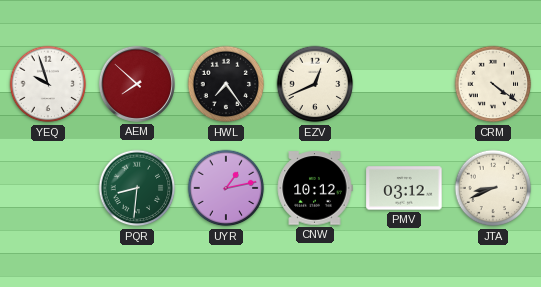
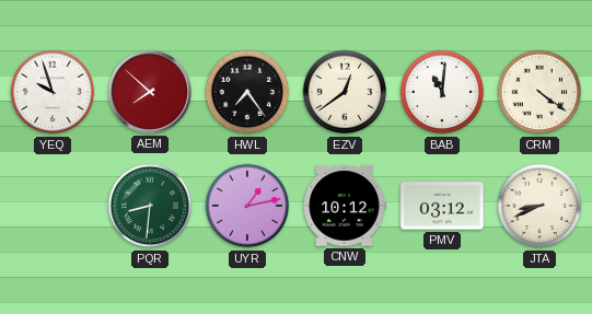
EZV: 12:41 -> 12:39
BAB: none -> 11:01
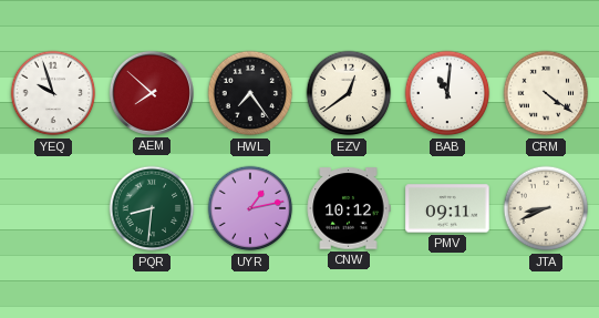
PMV: 03:12 -> 09:11
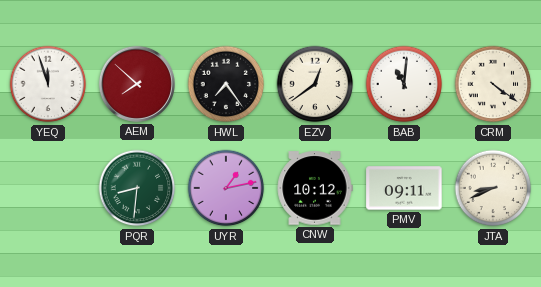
YEQ: 9:57 -> 11:57
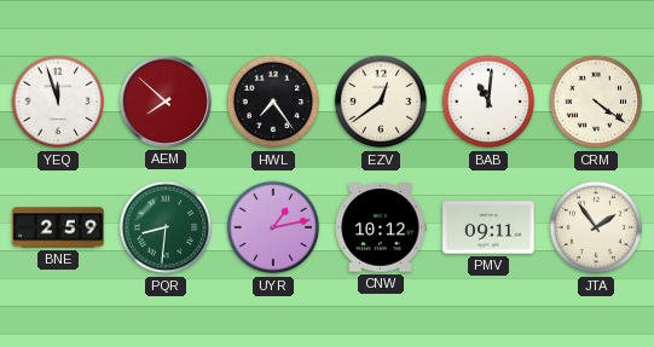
BNE: none -> 2:59
JTA: 8:41 -> 1:54
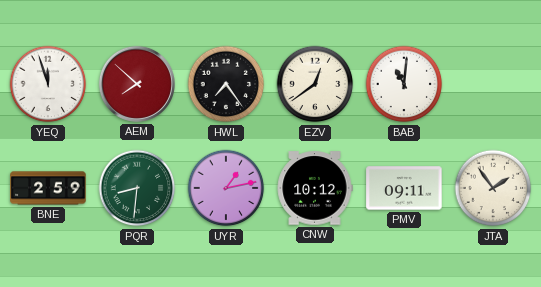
CRM: 4:21 -> none
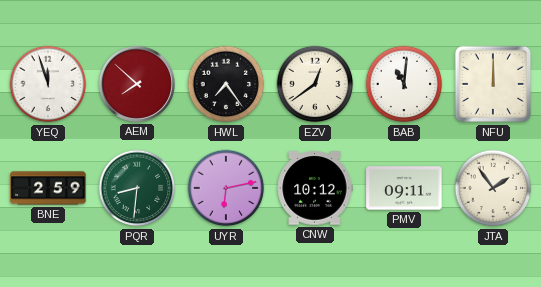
NFU: none -> 12:00
UYR: 1:13 -> 6:13
